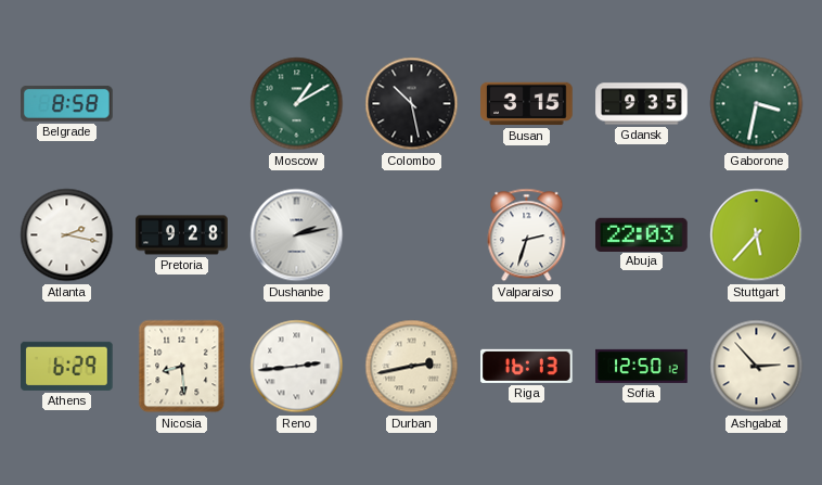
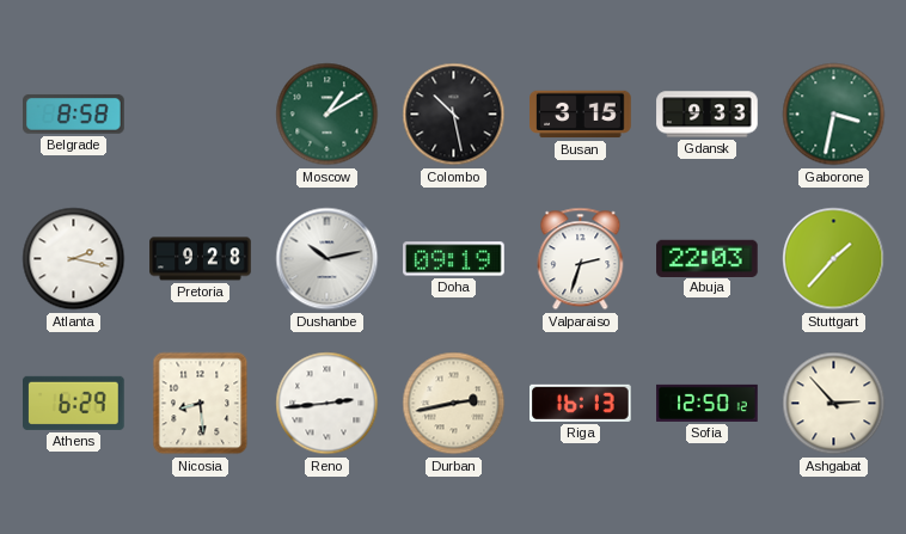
Gdansk: 9:35 -> 9:33
Dushanbe: 2:13 -> 10:13
Doha: none -> 09:19
Stuttgart: 5:37 -> 1:37
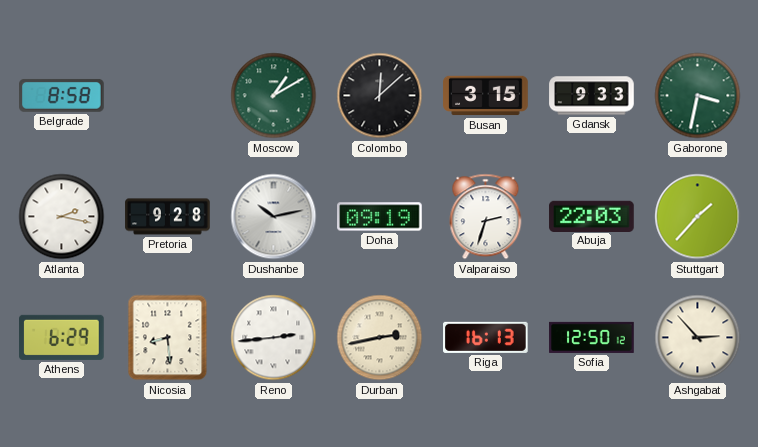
Colombo: 10:28 -> 12:08
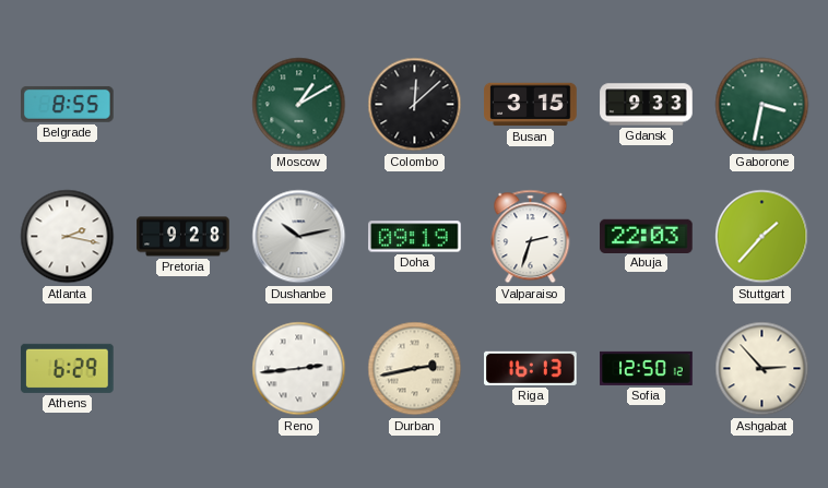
Belgrade: 8:58 -> 8:55
Nicosia: 8:29 -> none
